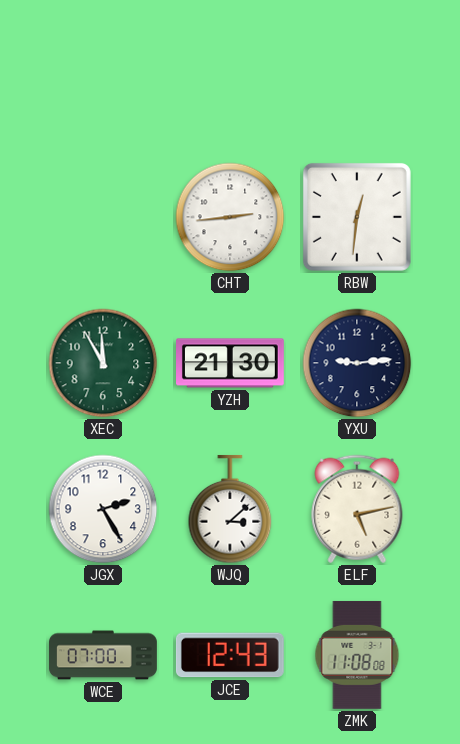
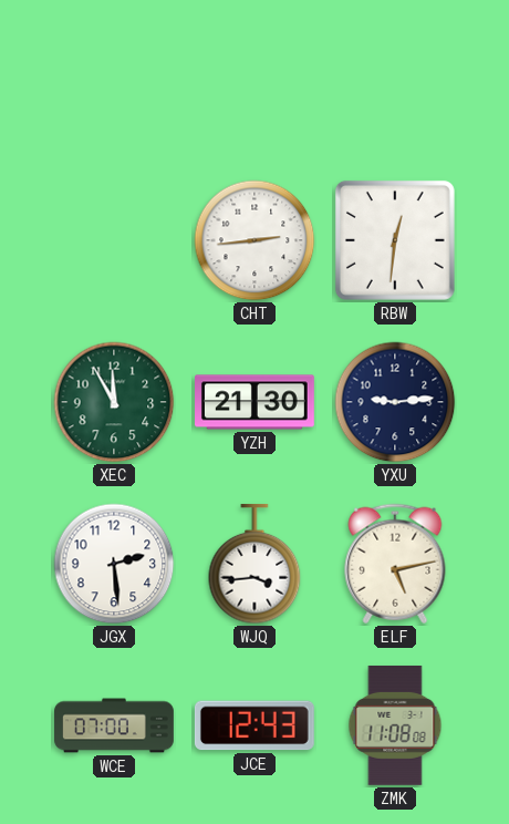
JGX: 2:25 -> 2:29
WJQ: 3:08 -> 3:44
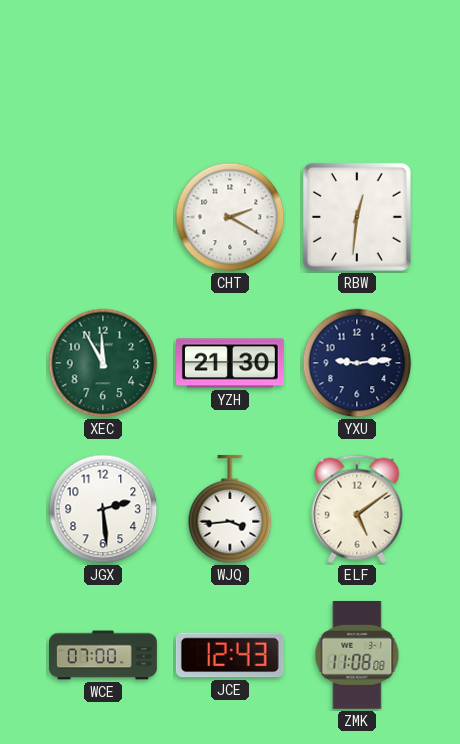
CHT: 2:44 -> 2:20
ELF: 5:13 -> 5:09
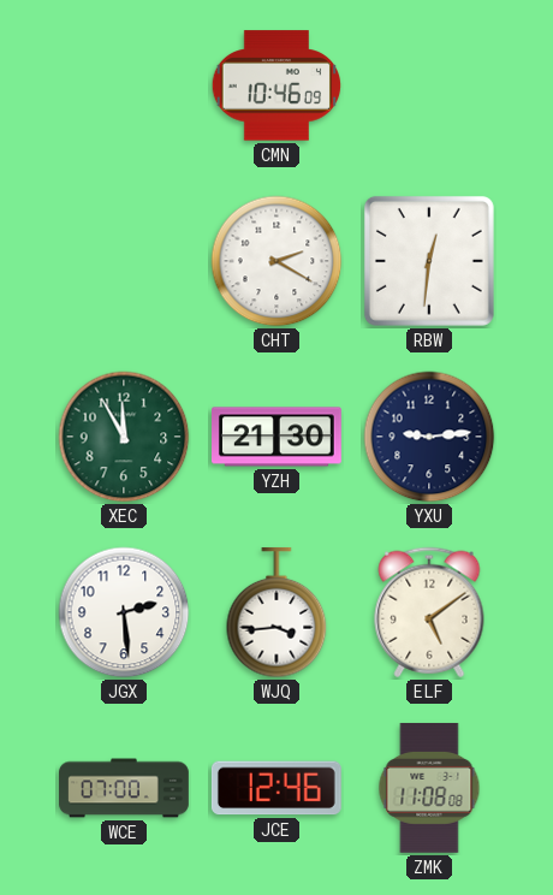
CMN: none -> 10:46
JCE: 12:43 -> 12:46
